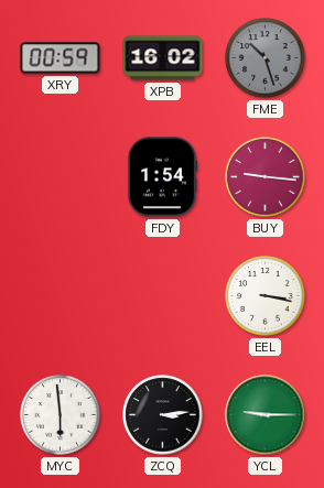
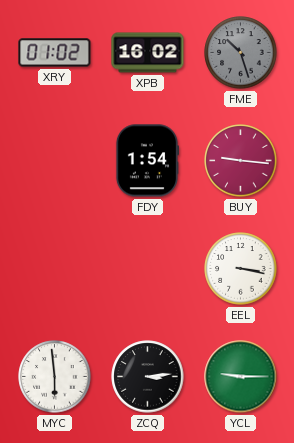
XRY: 00:59 -> 01:02
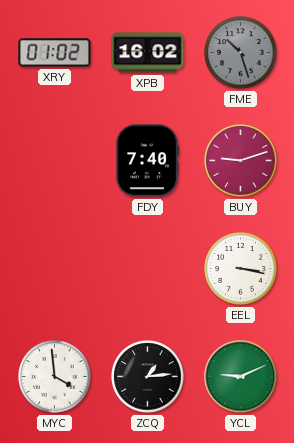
FDY: 1:54 -> 7:40
BUY: 9:16 -> 9:12
MYC: 5:59 -> 3:59
ZCQ: 3:14 -> 1:14
YCL: 9:15 -> 9:11
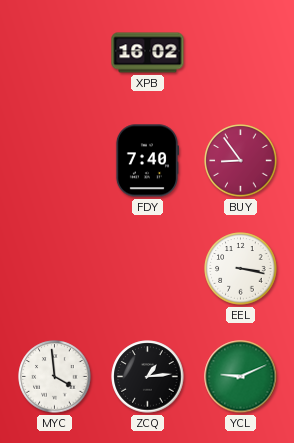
XRY: 01:02 -> none
FME: 10:27 -> none
BUY: 9:12 -> 8:54
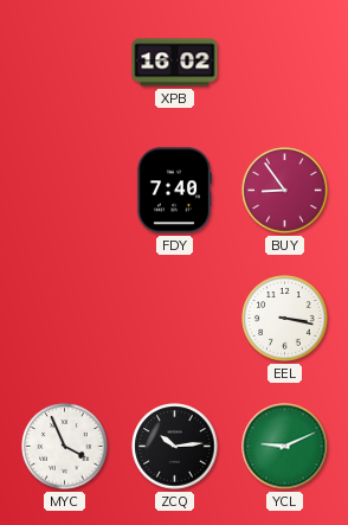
MYC: 3:59 -> 3:56
ZCQ: 1:14 -> 10:14
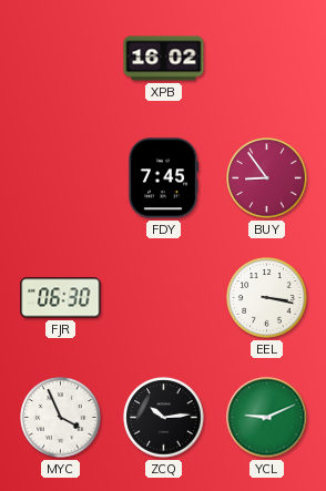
FDY: 7:40 -> 7:45
FJR: none -> 06:30
